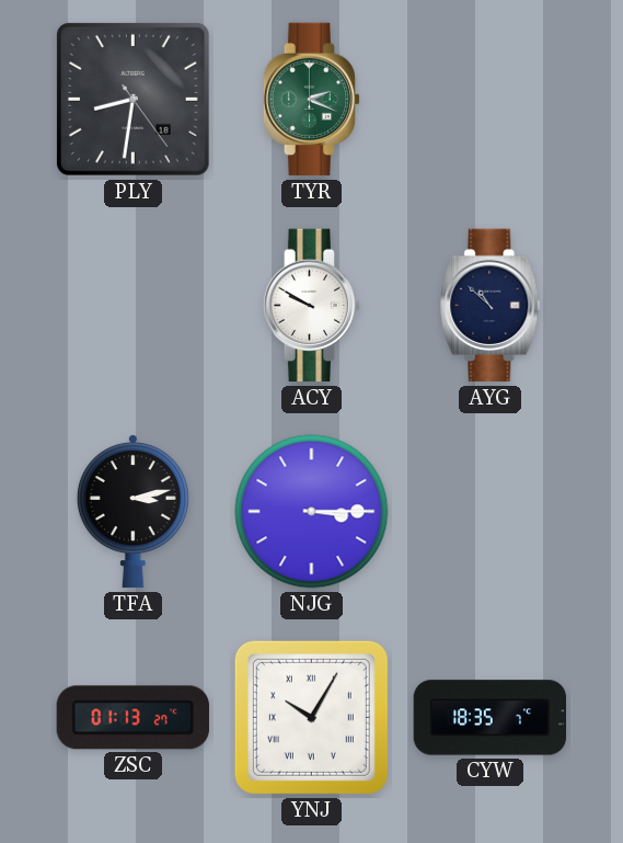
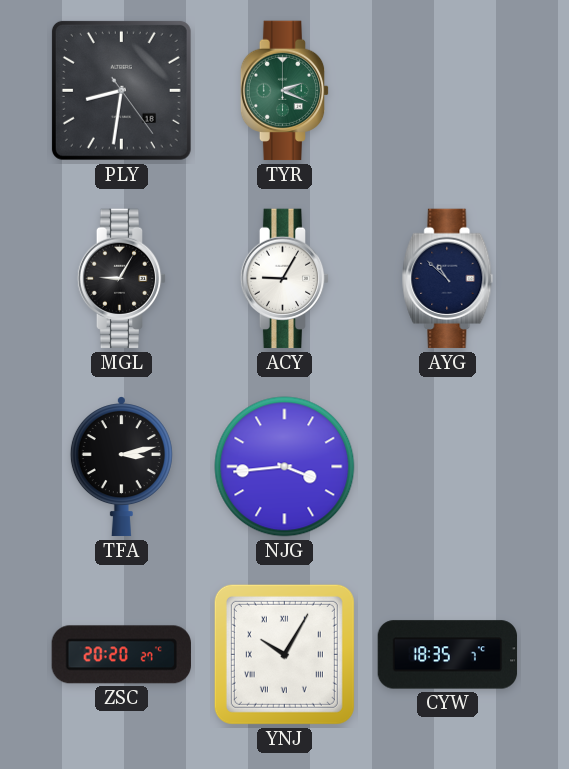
MGL: none -> 9:05
ACY: 9:50 -> 9:05
NJG: 3:15 -> 3:44
ZSC: 01:13 -> 20:20
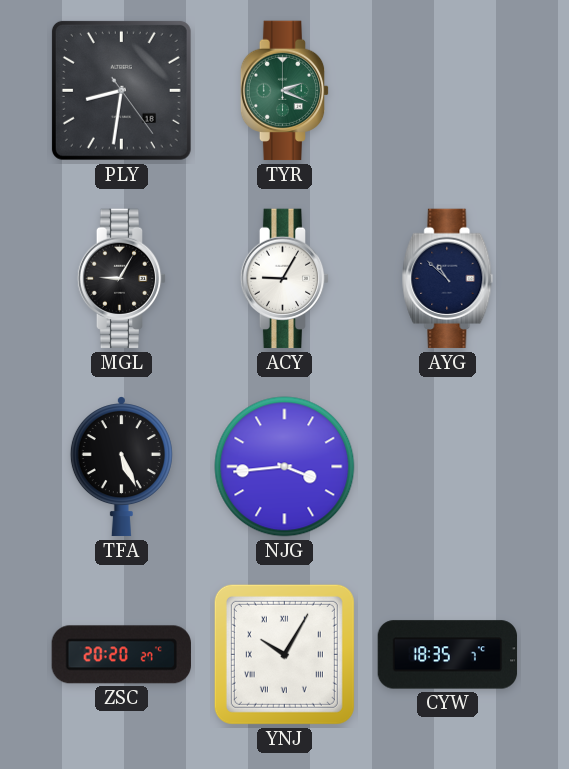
TFA: 3:13 -> 5:26
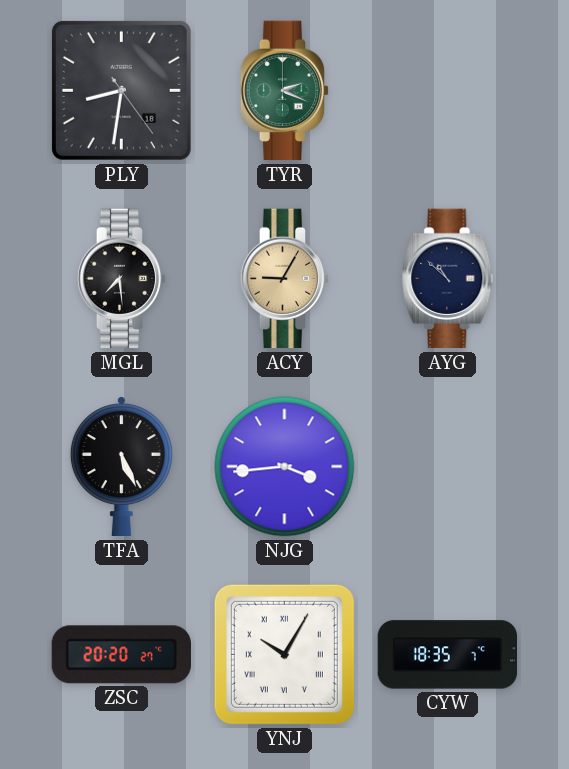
MGL: 9:05 -> 7:29
ACY dial: white -> champagne
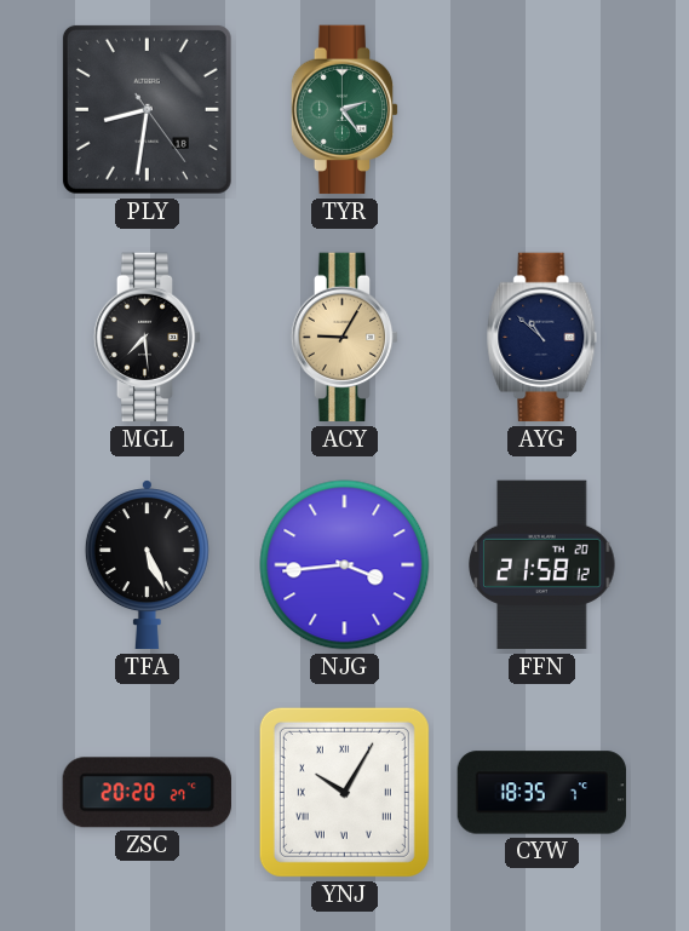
TYR: 2:19 -> 2:24
FFN: none -> 21:58
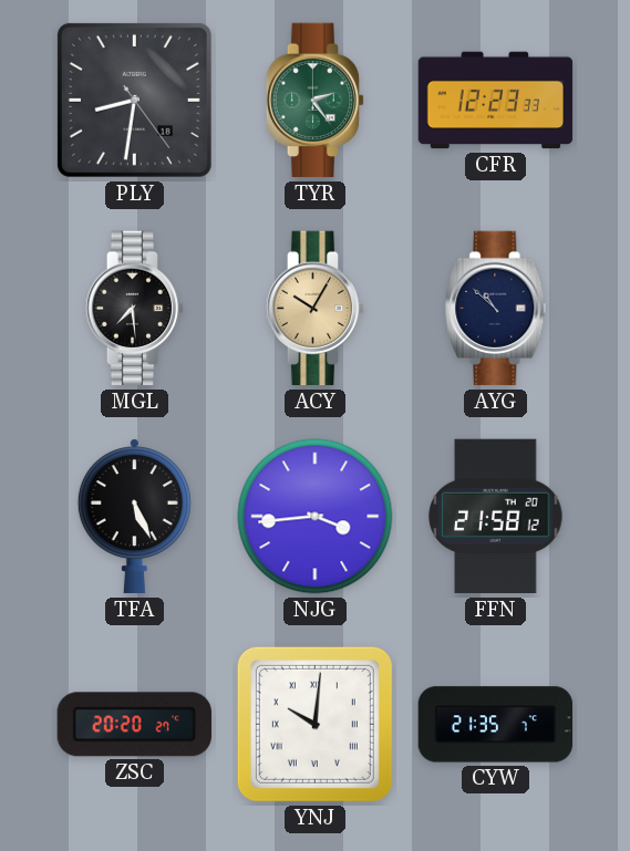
CFR: none -> 12:23
ACY: 9:05 -> 10:05
YNJ: 10:05 -> 10:01
CYW: 18:35 -> 21:35
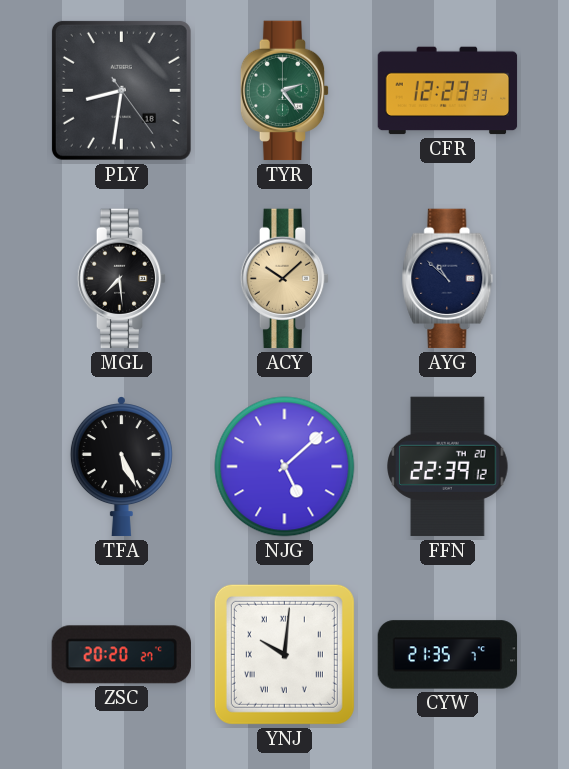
ACY: 10:05 -> 10:08
NJG: 3:44 -> 5:08
FFN: 21:58 -> 22:39
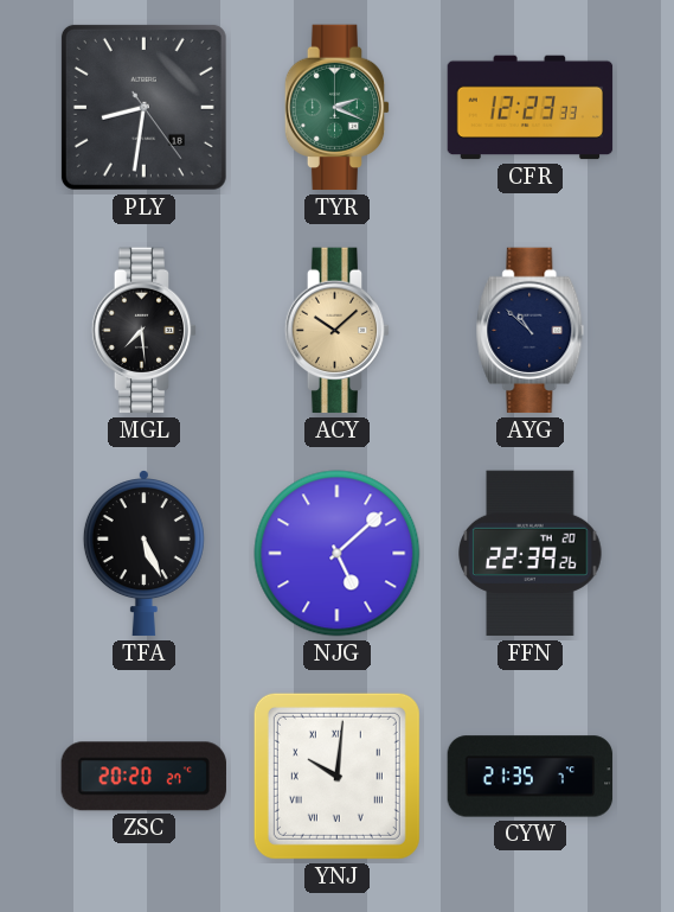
TYR: 2:24 -> 2:19
FFN: 22:39:12 -> 22:39:26
